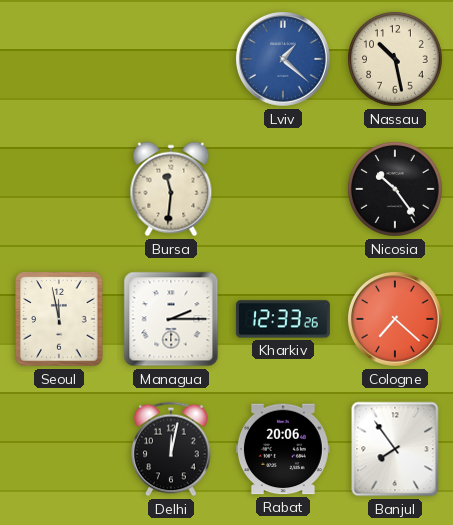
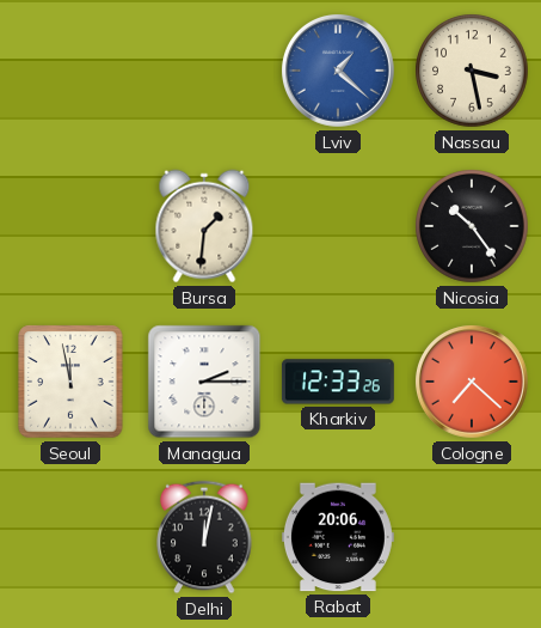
Nassau: 10:28 -> 3:28
Bursa: 11:31 -> 1:31
Banjul: 7:54 -> none
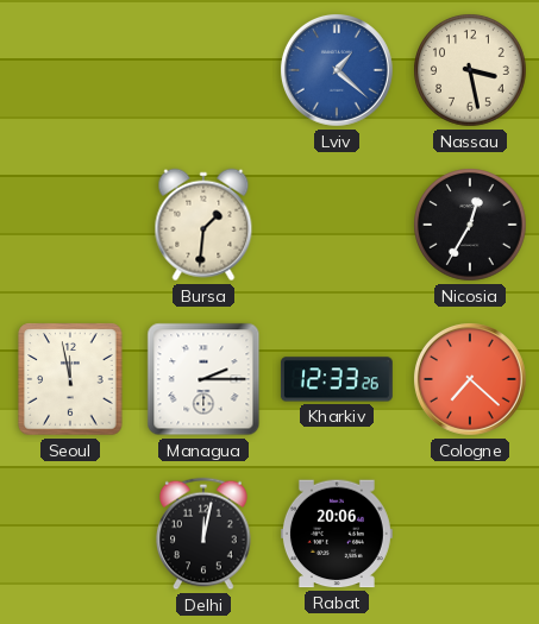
Nicosia: 10:24 -> 12:35
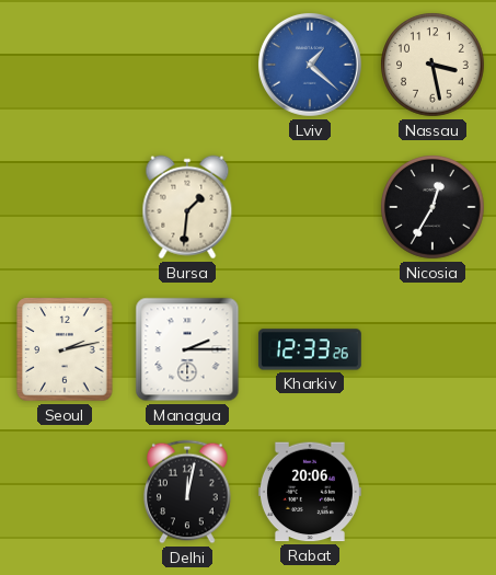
Seoul: 11:58 -> 2:13
Cologne: 7:22 -> none
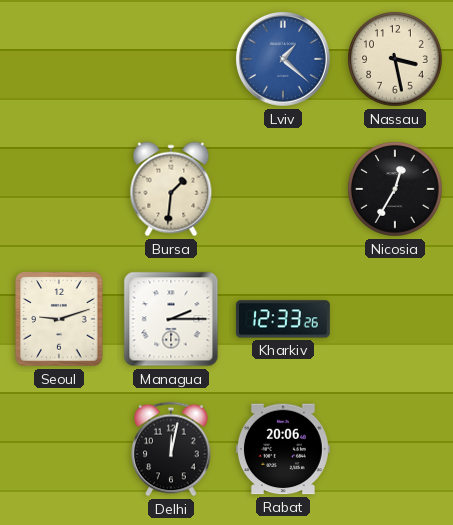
Seoul: 2:13 -> 9:12
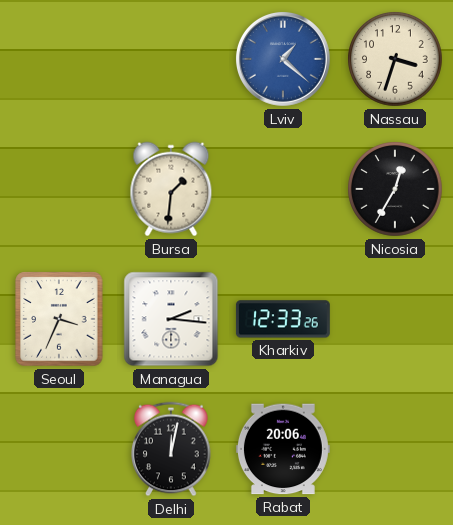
Nassau: 3:28 -> 3:33
Seoul: 9:12 -> 3:34
Managua: 2:15 -> 2:16
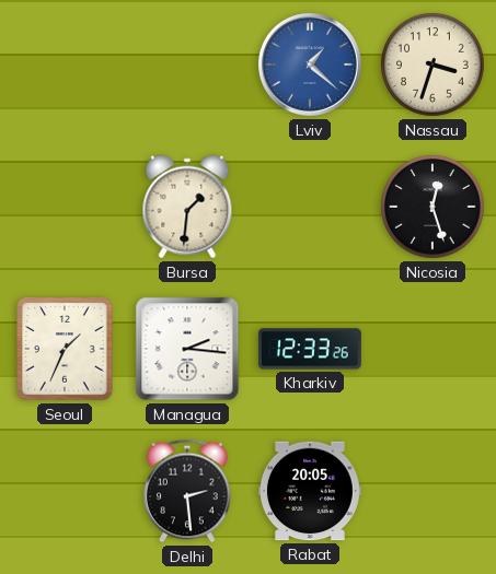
Nicosia: 12:35 -> 12:27
Seoul: 3:34 -> 1:34
Delhi: 12:02 -> 2:29
Rabat: 20:06 -> 20:05
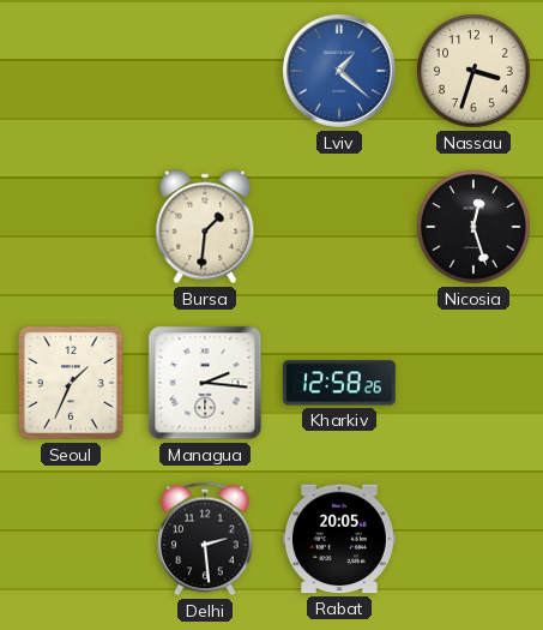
Kharkiv: 12:33 -> 12:58
